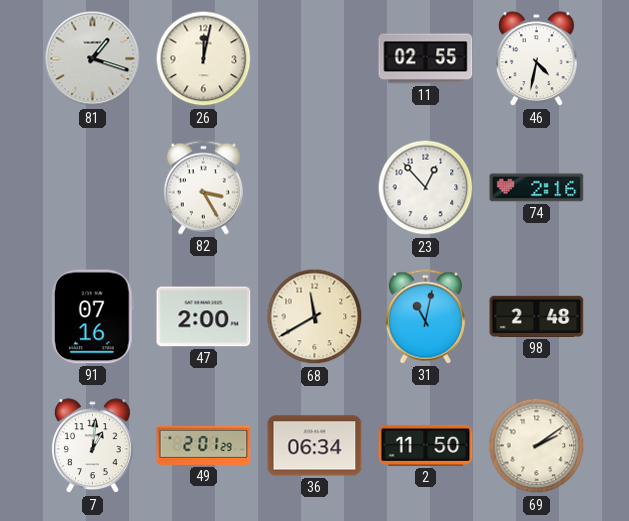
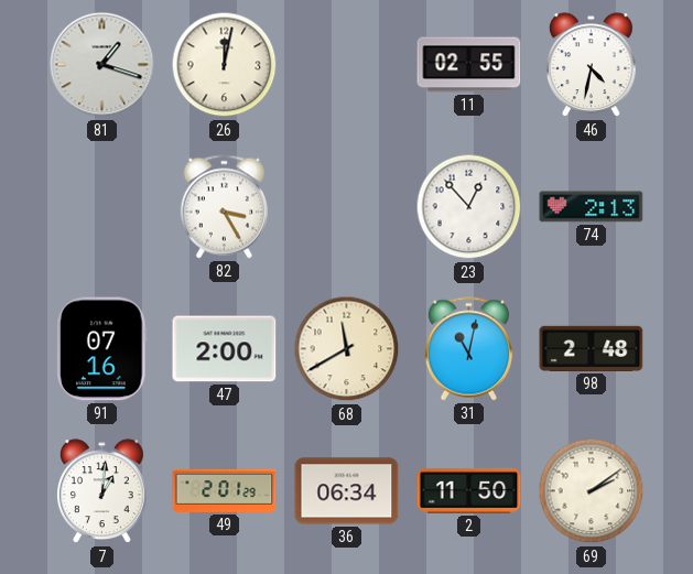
74: 2:16 -> 2:13
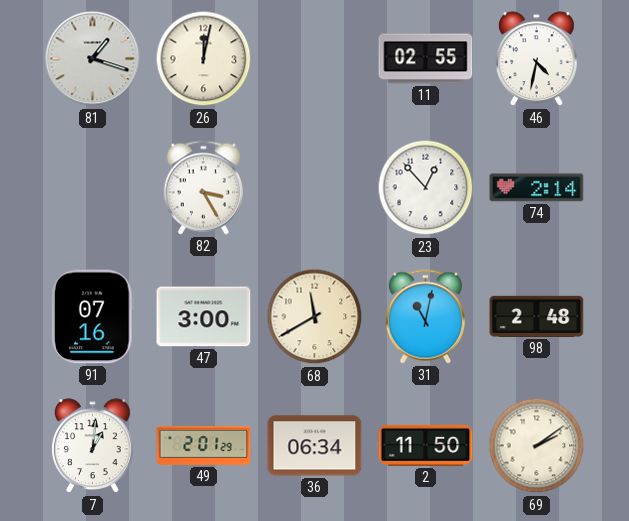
74: 2:13 -> 2:14
47: 2:00 -> 3:00
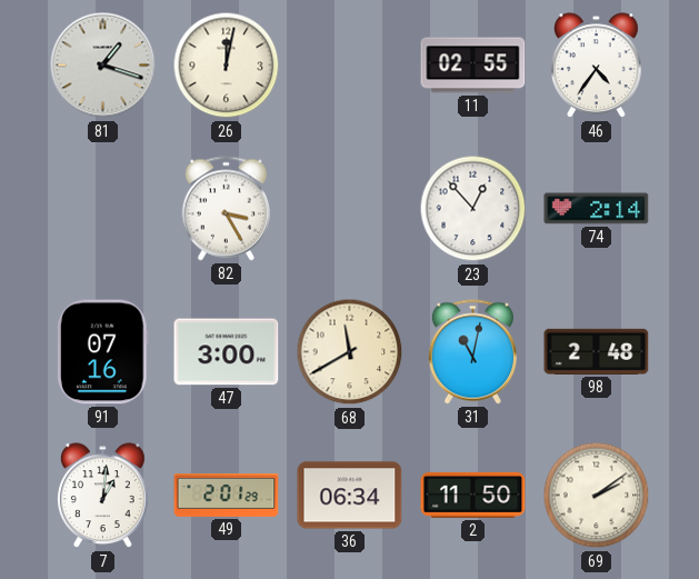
46: 4:32 -> 4:36
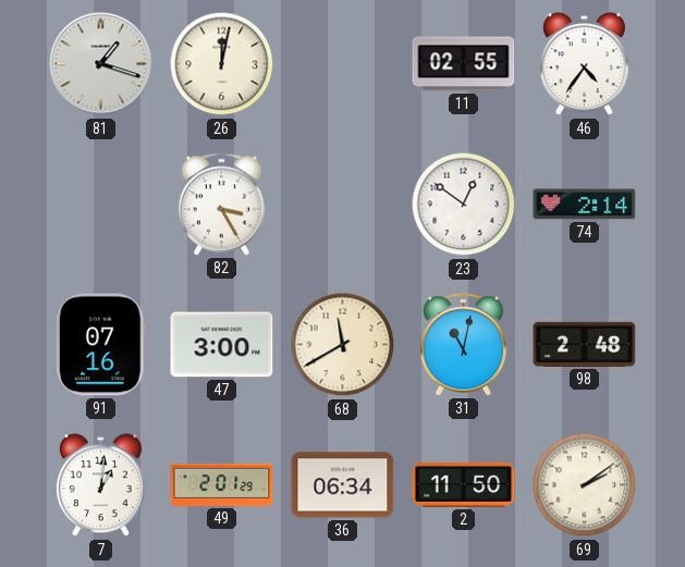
23: 12:53 -> 12:51
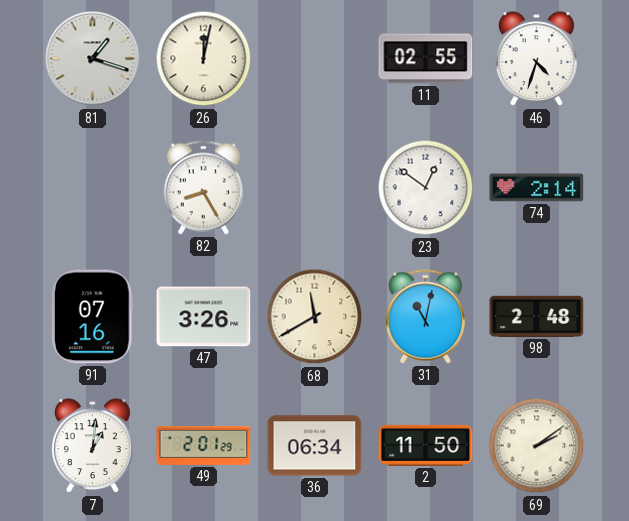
46: 4:36 -> 4:33
82: 3:25 -> 8:25
47: 3:00 -> 3:26
